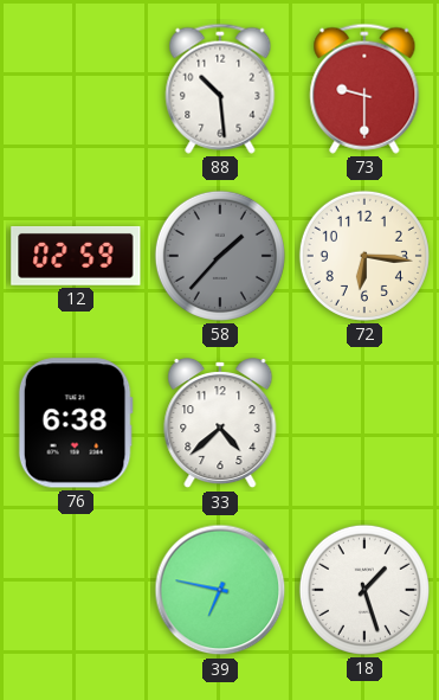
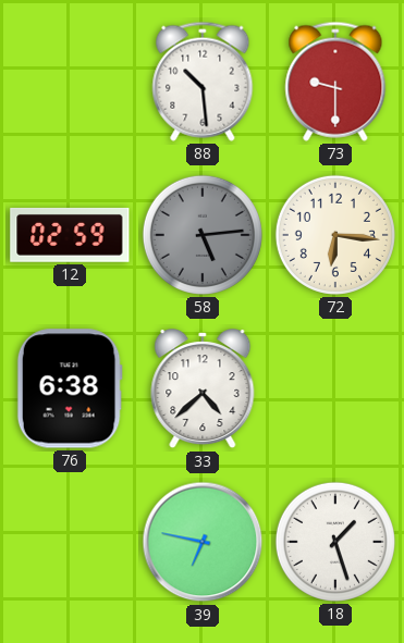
58: 1:37 -> 5:14
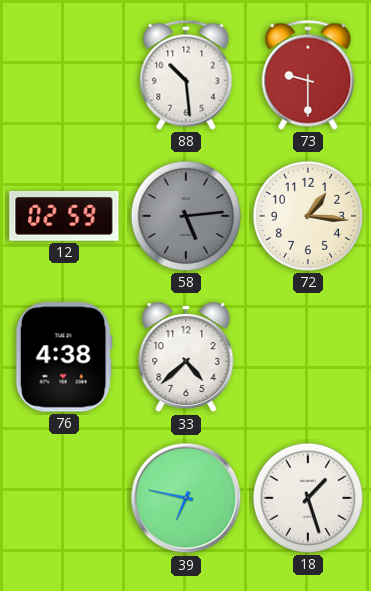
72: 6:16 -> 1:16
76: 6:38 -> 4:38
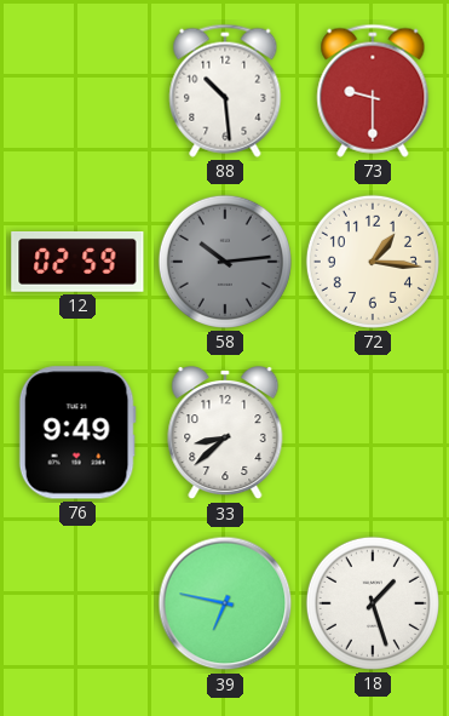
58: 5:14 -> 10:14
76: 4:38 -> 9:49
33: 4:38 -> 8:38
